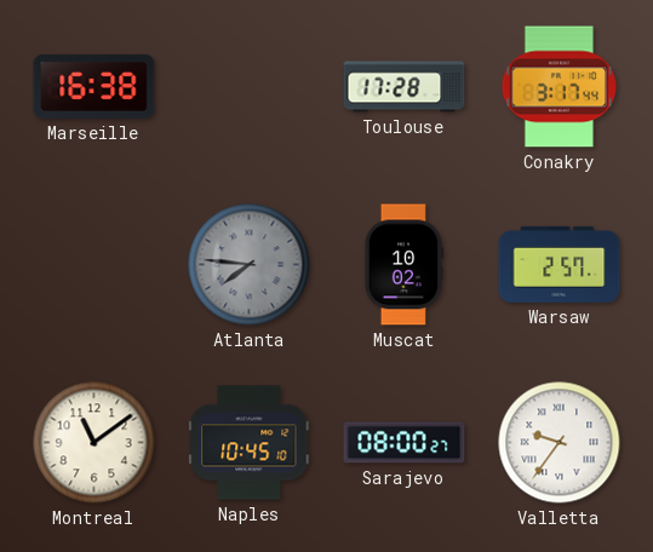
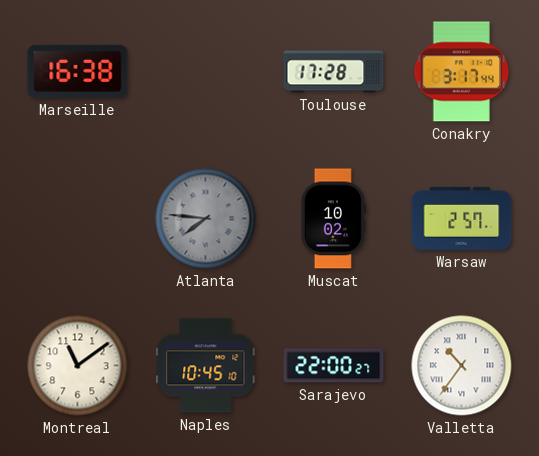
Sarajevo: 08:00 -> 22:00
Valletta: 9:36 -> 10:36
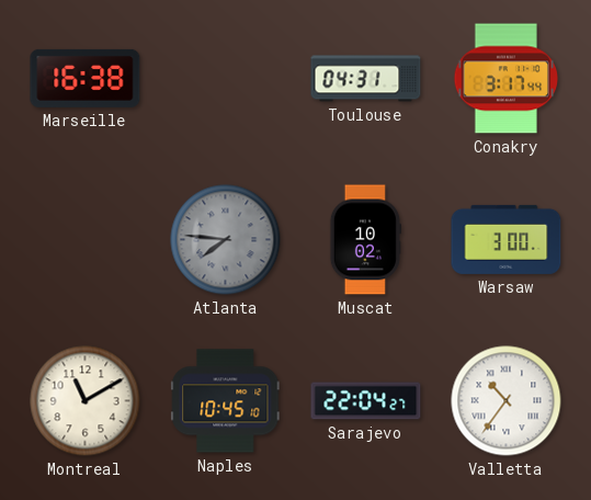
Toulouse: 17:28 -> 04:31
Warsaw: 2:57 -> 3:00
Montreal: 11:09 -> 11:10
Sarajevo: 22:00 -> 22:04
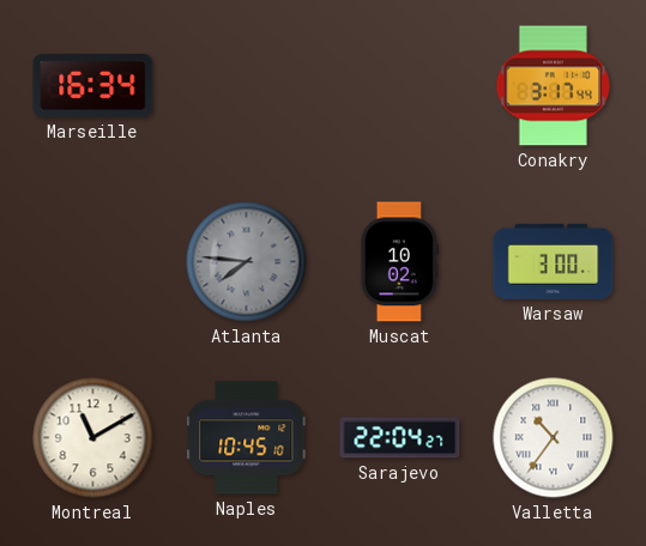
Marseille: 16:38 -> 16:34
Toulouse: 04:31 -> none
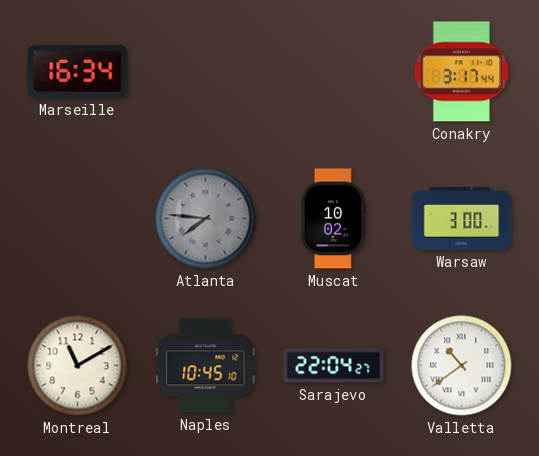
Valletta: 10:36 -> 10:39
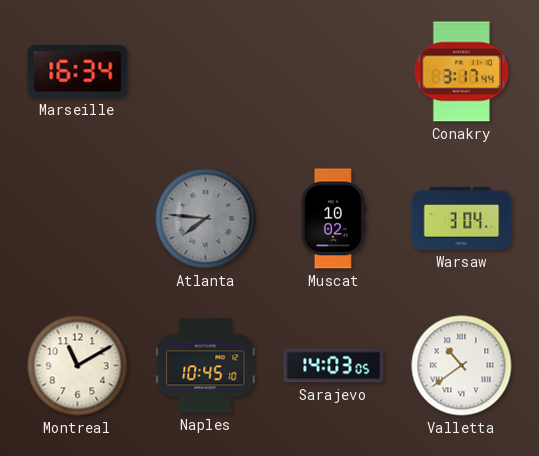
Warsaw: 3:00 -> 3:04
Sarajevo: 22:04 -> 14:03
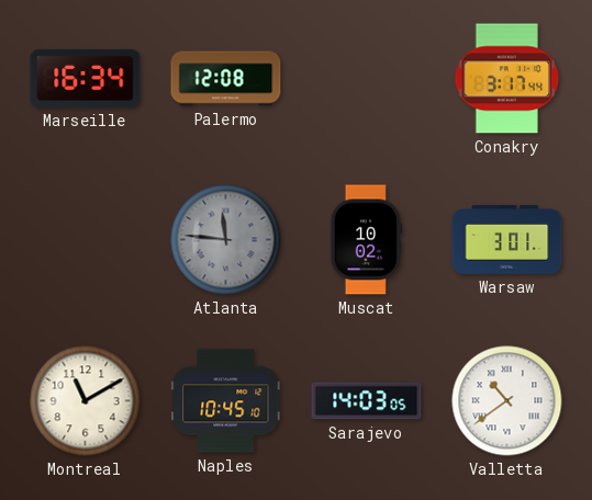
Palermo: none -> 12:08
Atlanta: 7:46 -> 11:46
Warsaw: 3:04 -> 3:01
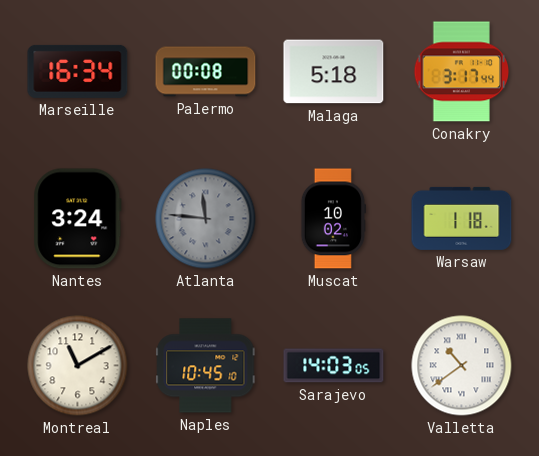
Palermo: 12:08 -> 00:08
Malaga: none -> 5:18
Nantes: none -> 3:24
Warsaw: 3:01 -> 1:18
